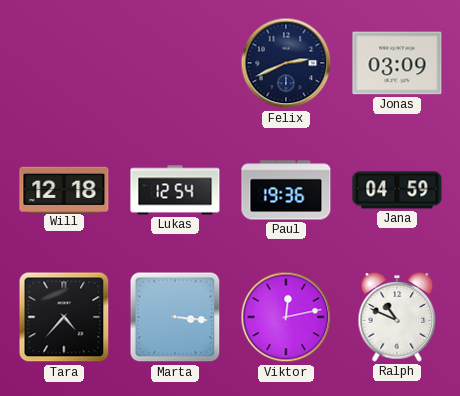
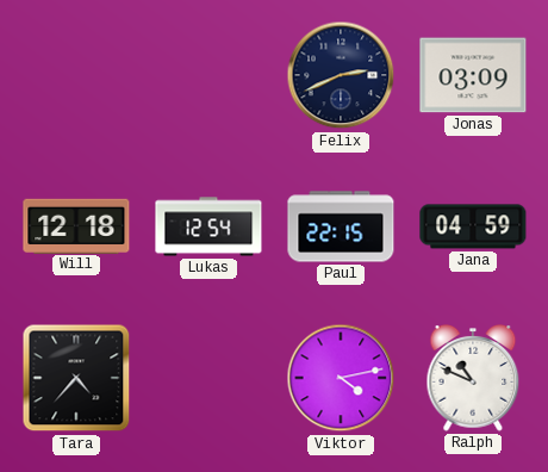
Paul: 19:36 -> 22:15
Marta: 3:16 -> none
Viktor: 12:13 -> 4:13
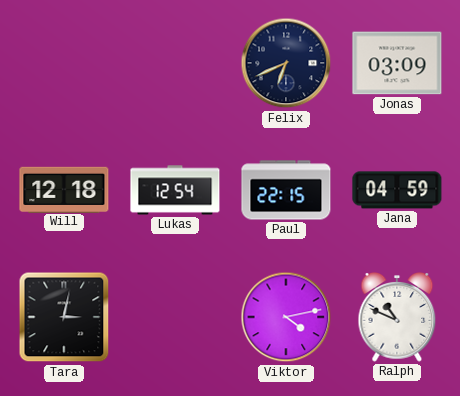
Felix: 2:41 -> 6:41
Tara: 4:37 -> 3:02
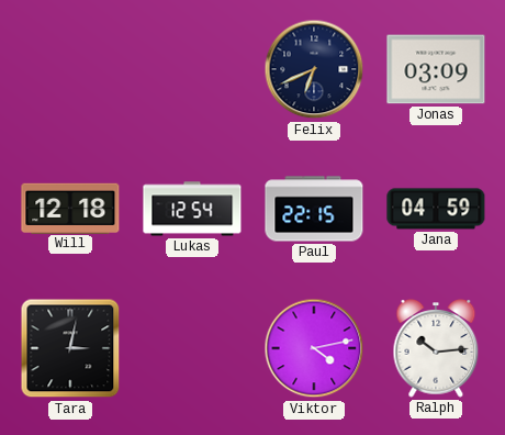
Ralph: 10:49 -> 10:14
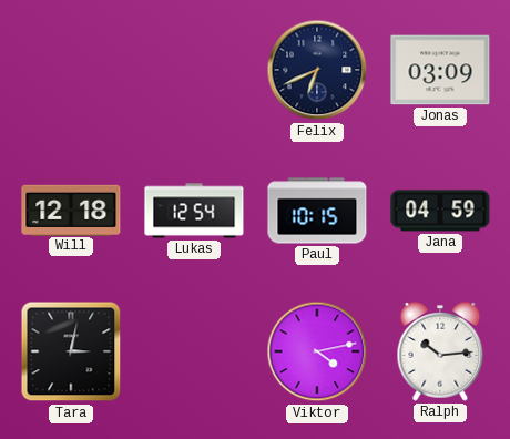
Paul: 22:15 -> 10:15
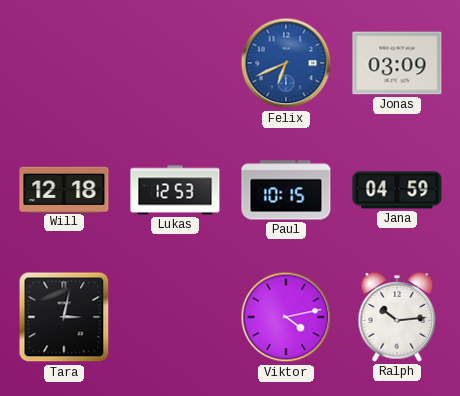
Felix dial: navy -> blue
Lukas: 12:54 -> 12:53
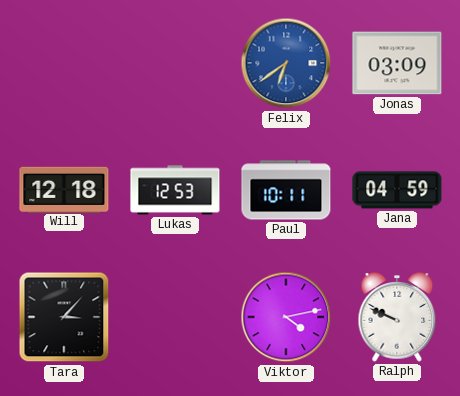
Felix: 6:41 -> 6:39
Paul: 10:15 -> 10:11
Tara: 3:02 -> 3:07
Ralph: 10:14 -> 9:49
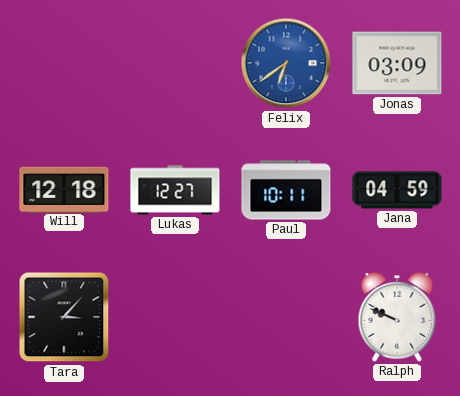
Lukas: 12:53 -> 12:27
Viktor: 4:13 -> none
